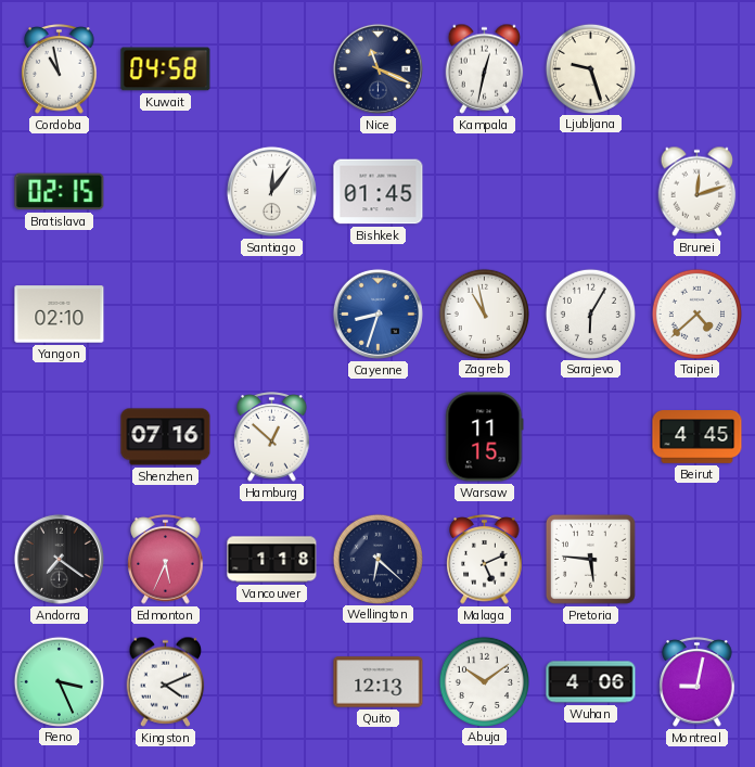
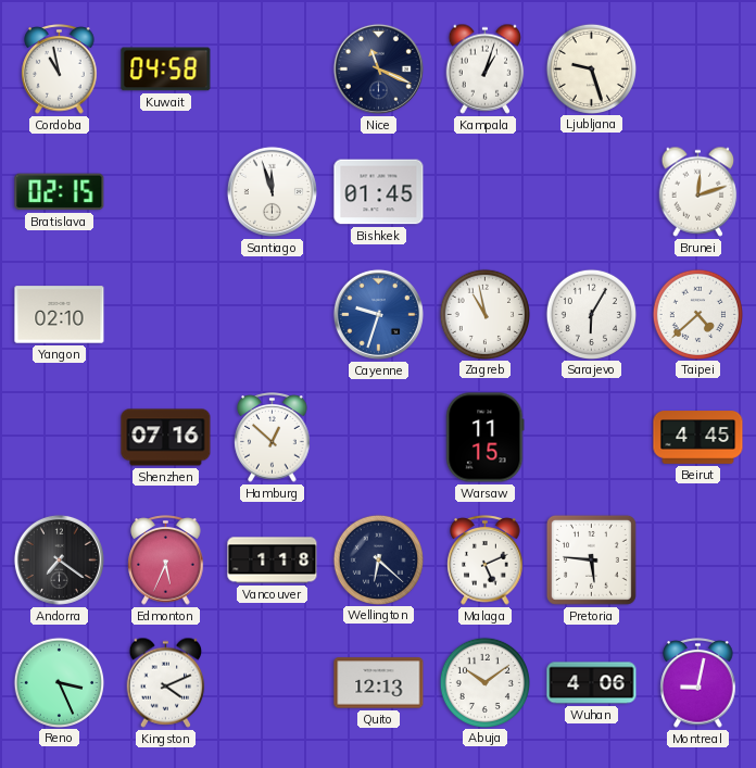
Kampala: 12:32 -> 1:03
Santiago: 12:06 -> 11:57
Cayenne: 8:33 -> 9:33
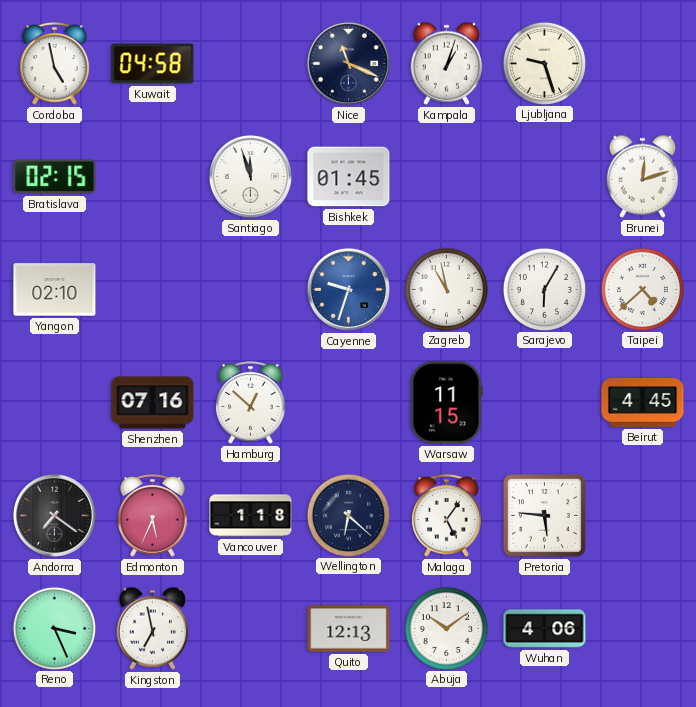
Cordoba: 10:58 -> 4:58
Malaga: 5:11 -> 5:06
Kingston: 4:11 -> 6:58
Montreal: 9:02 -> none
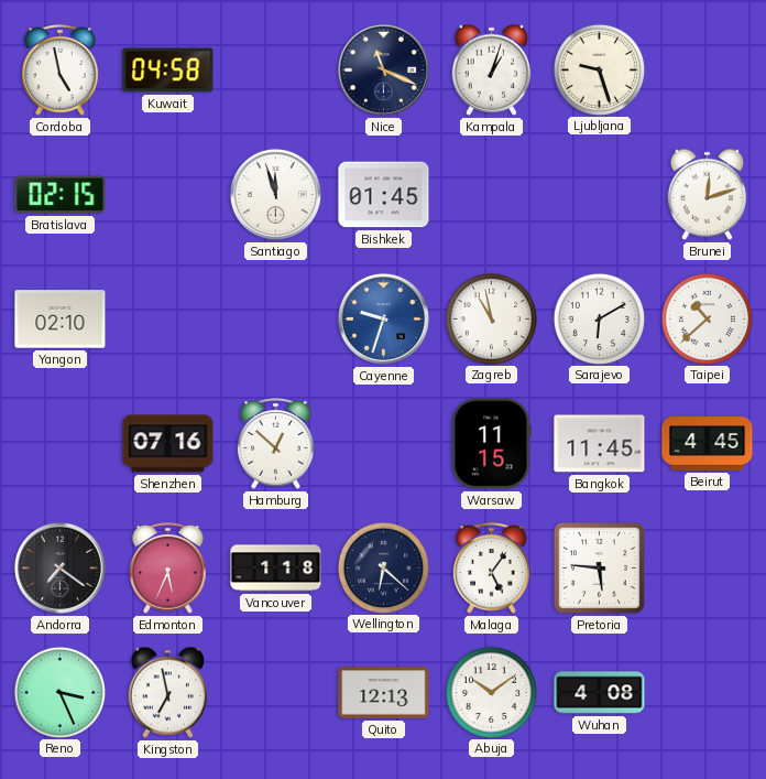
Sarajevo: 6:05 -> 6:10
Taipei: 4:38 -> 10:38
Bangkok: none -> 11:45
Wuhan: 4:06 -> 4:08
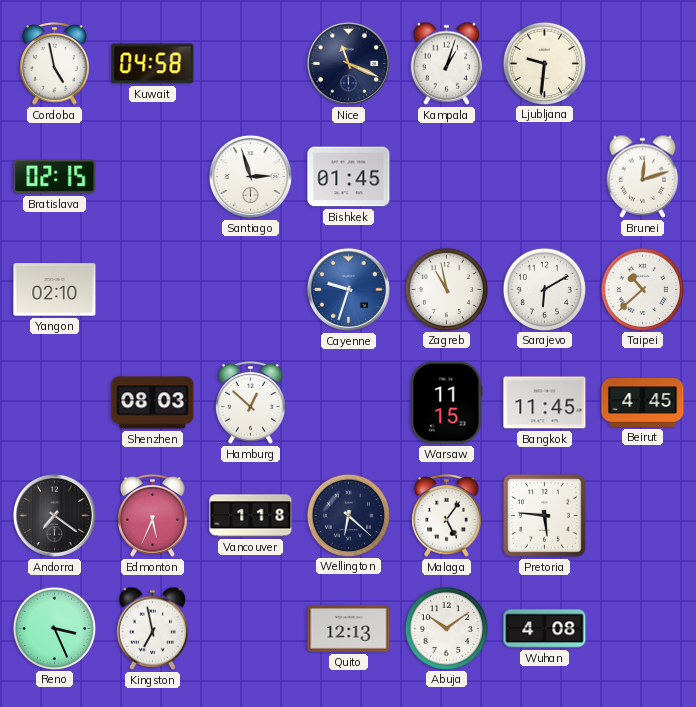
Ljubljana: 9:27 -> 9:31
Santiago: 11:57 -> 2:57
Shenzhen: 07:16 -> 08:03
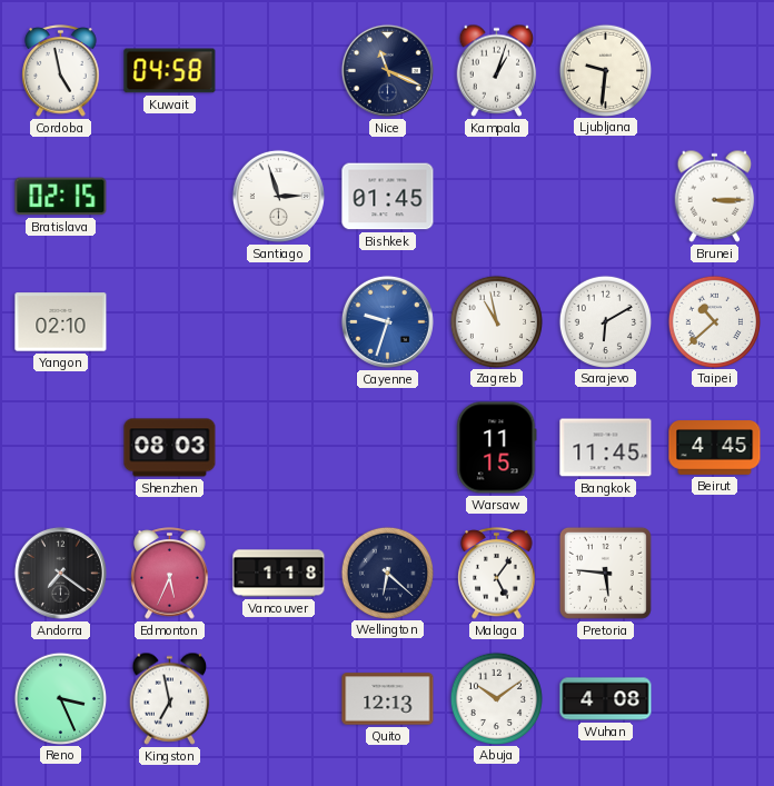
Brunei: 12:12 -> 3:15
Hamburg: 12:52 -> none
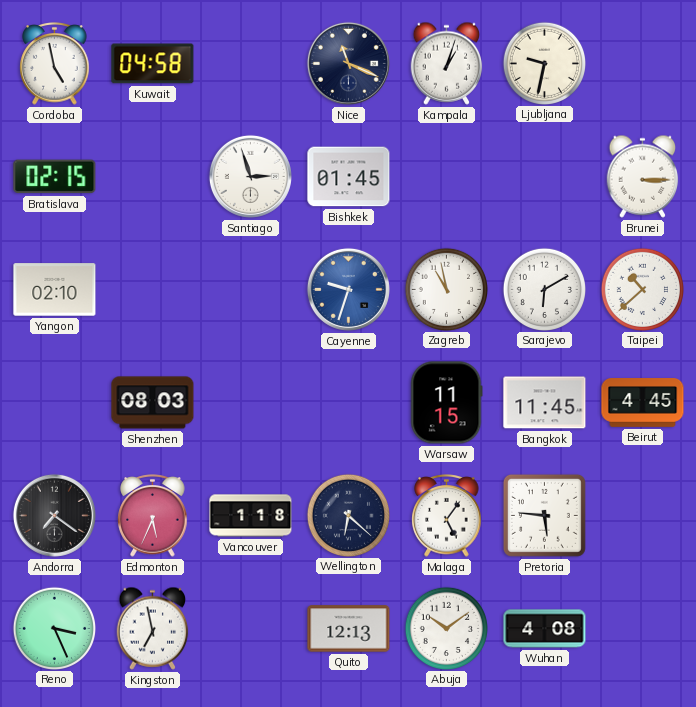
Ljubljana: 9:31 -> 9:32
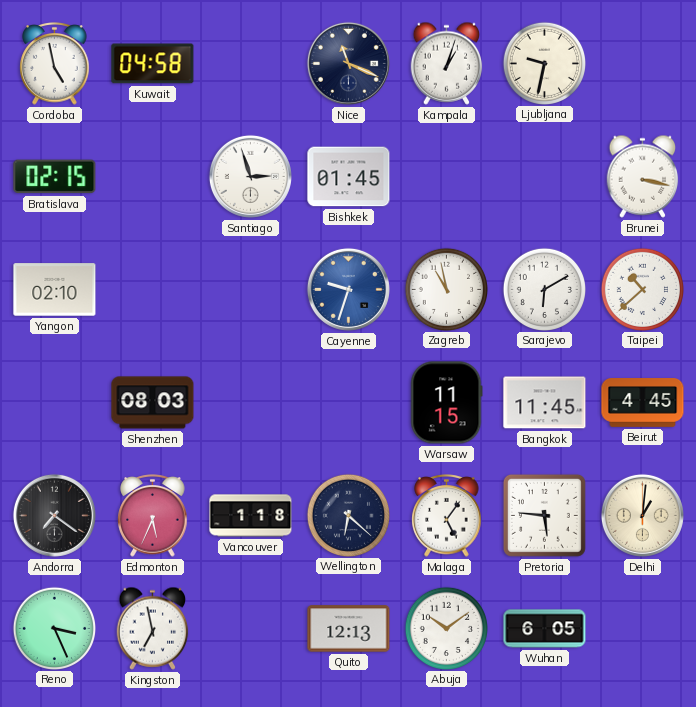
Brunei: 3:15 -> 3:17
Delhi: none -> 1:01
Wuhan: 4:08 -> 6:05
